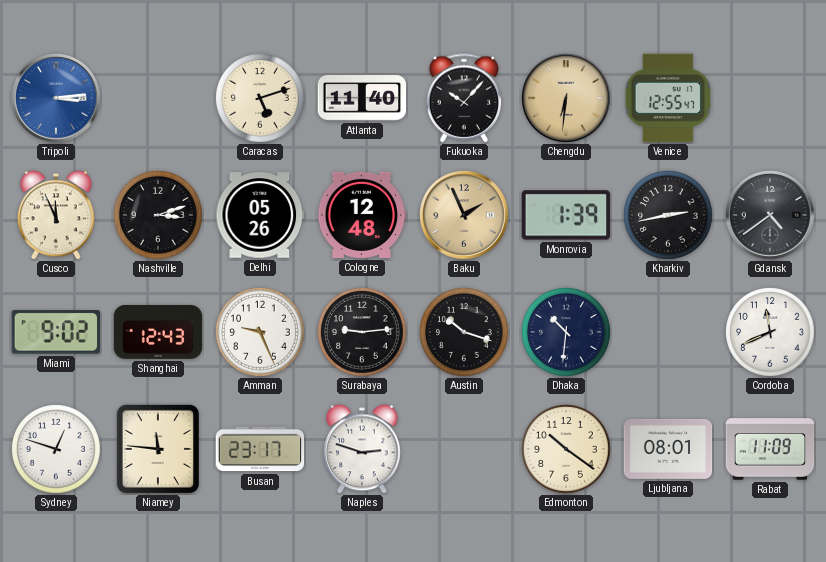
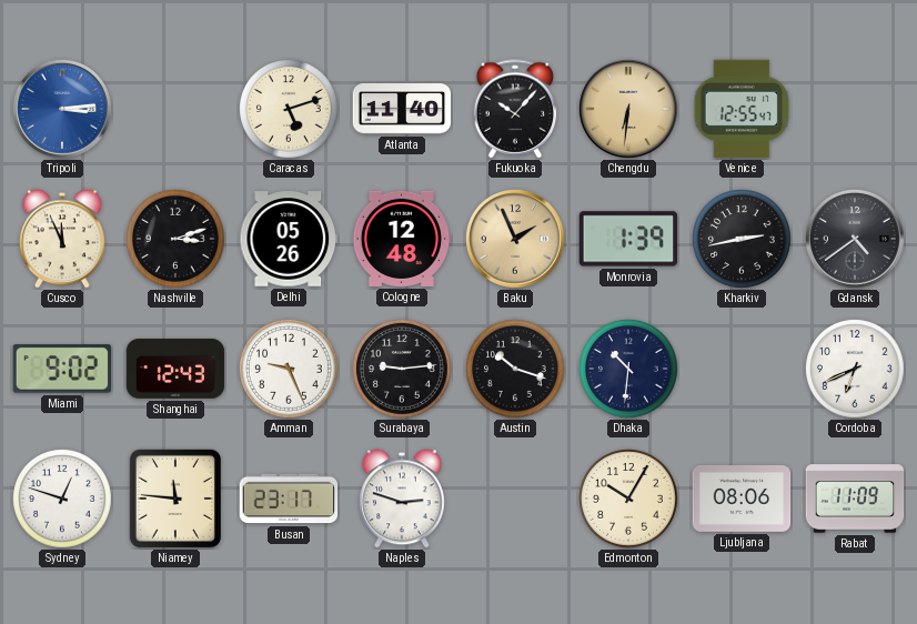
Cordoba: 11:41 -> 6:41
Edmonton: 10:21 -> 10:05
Ljubljana: 08:01 -> 08:06
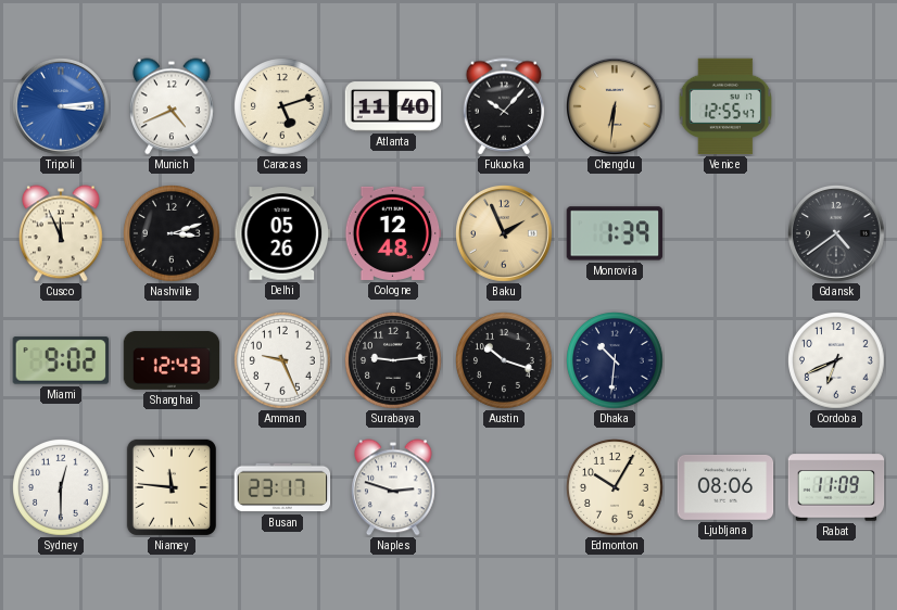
Munich: none -> 4:41
Kharkiv: 2:43 -> none
Sydney: 12:48 -> 12:30
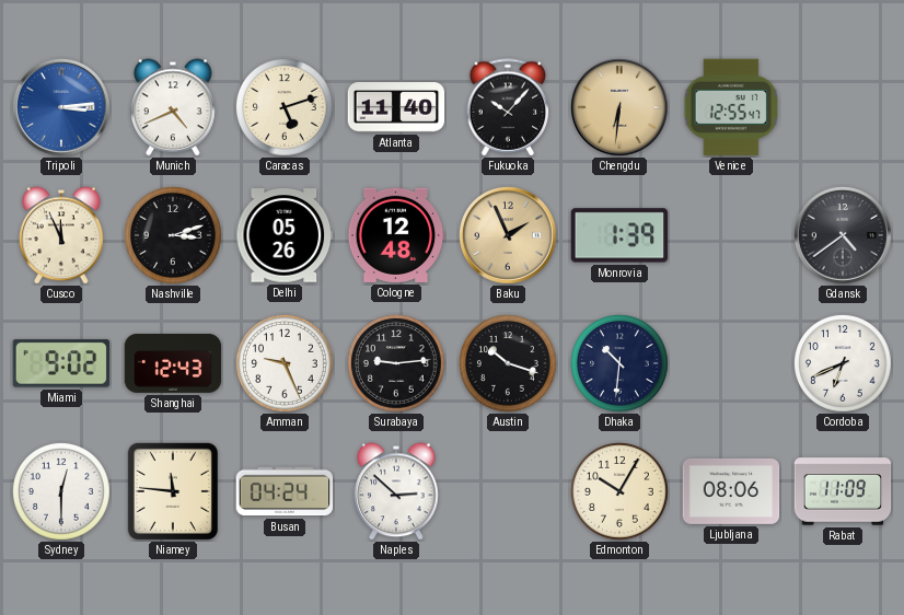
Busan: 23:17 -> 04:24
Naples: 2:48 -> 2:52
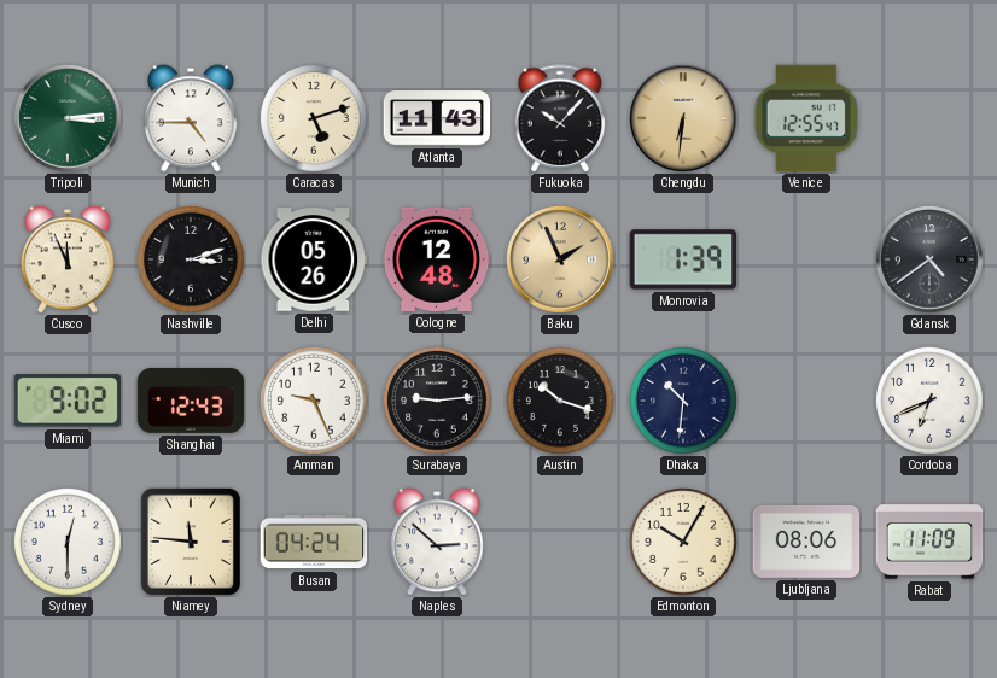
Tripoli dial: blue -> green
Munich: 4:41 -> 4:45
Atlanta: 11:40 -> 11:43
